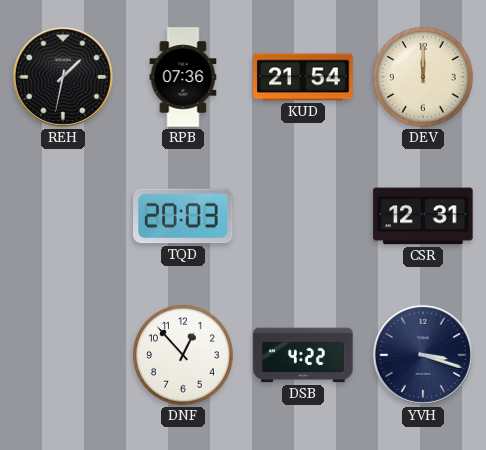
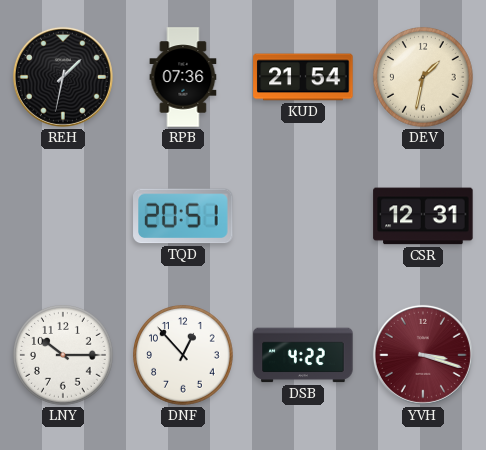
DEV: 12:00 -> 1:32
TQD: 20:03 -> 20:51
LNY: none -> 10:15
YVH dial: navy -> burgundy
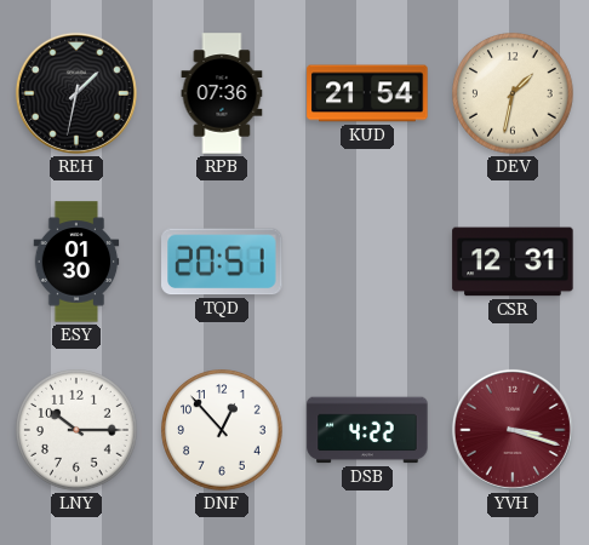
ESY: none -> 01:30
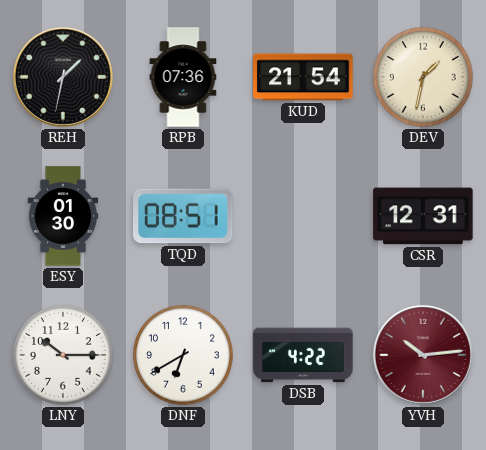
TQD: 20:51 -> 08:51
DNF: 12:53 -> 6:40
YVH: 3:18 -> 10:14
